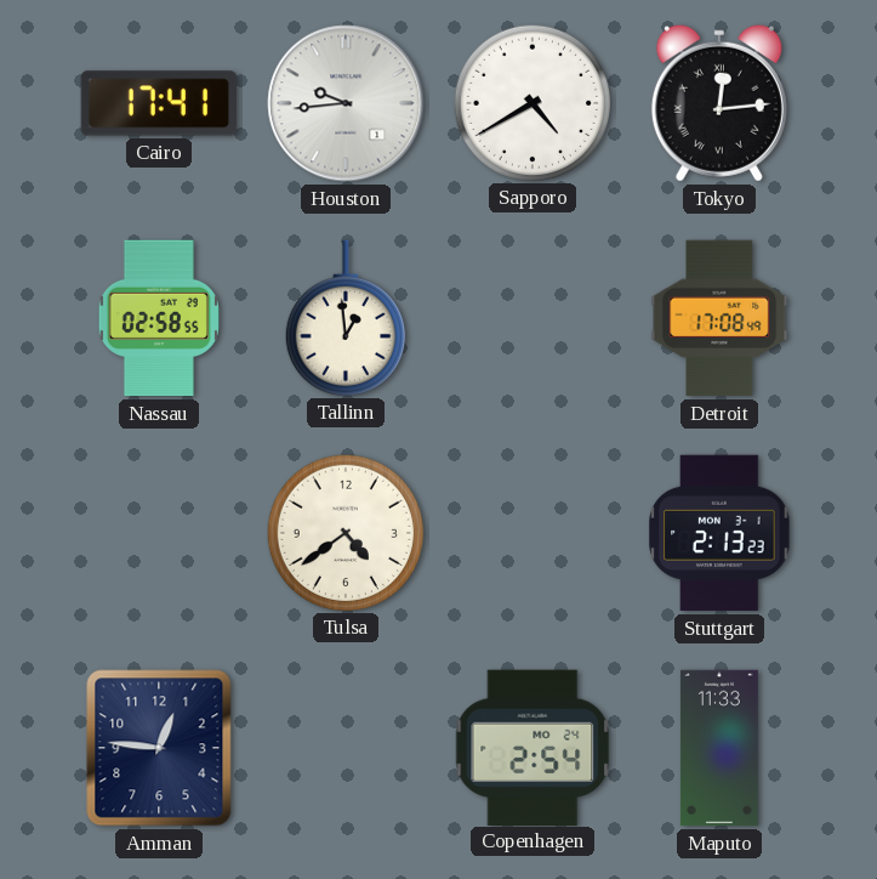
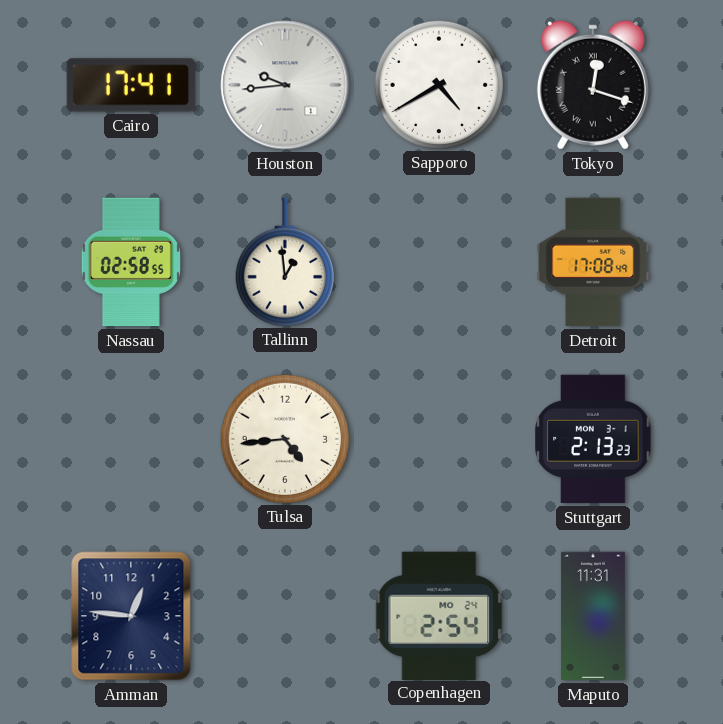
Tokyo: 12:14 -> 12:18
Tulsa: 4:39 -> 4:44
Maputo: 11:33 -> 11:31
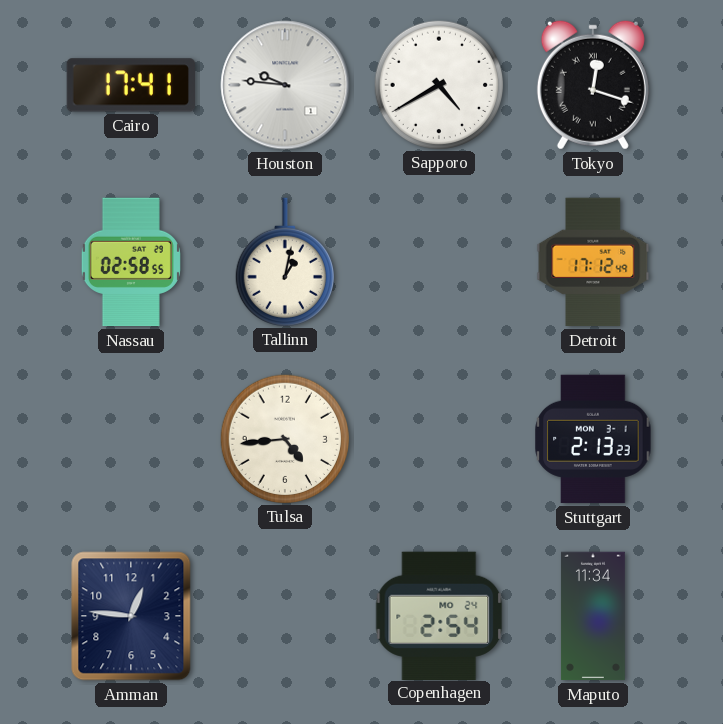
Houston: 9:44 -> 9:46
Tallinn: 12:59 -> 1:02
Detroit: 17:08 -> 17:12
Maputo: 11:31 -> 11:34
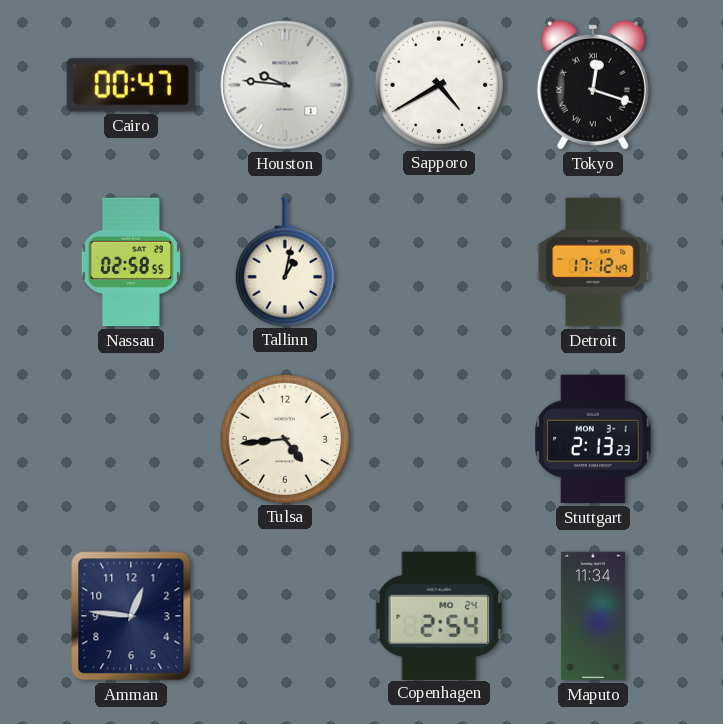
Cairo: 17:41 -> 00:47
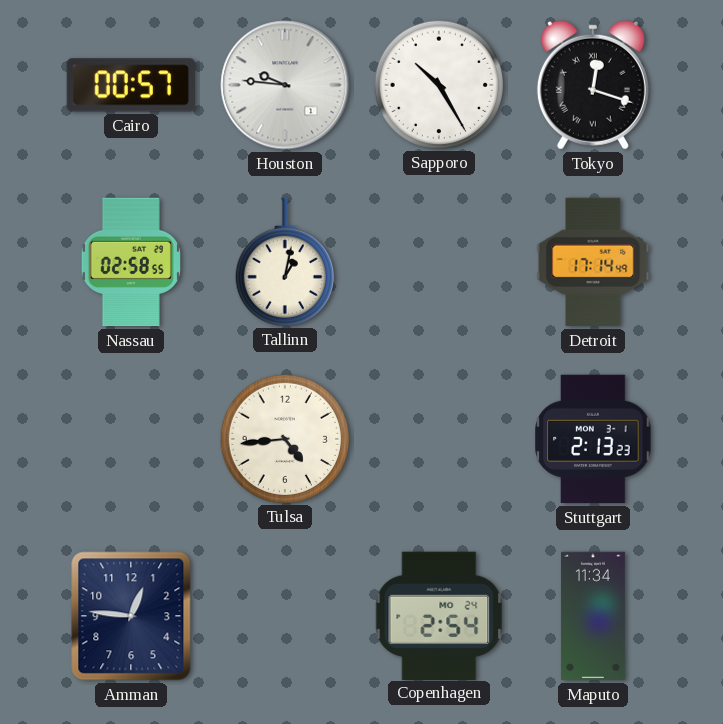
Cairo: 00:47 -> 00:57
Sapporo: 4:40 -> 10:25
Detroit: 17:12 -> 17:14
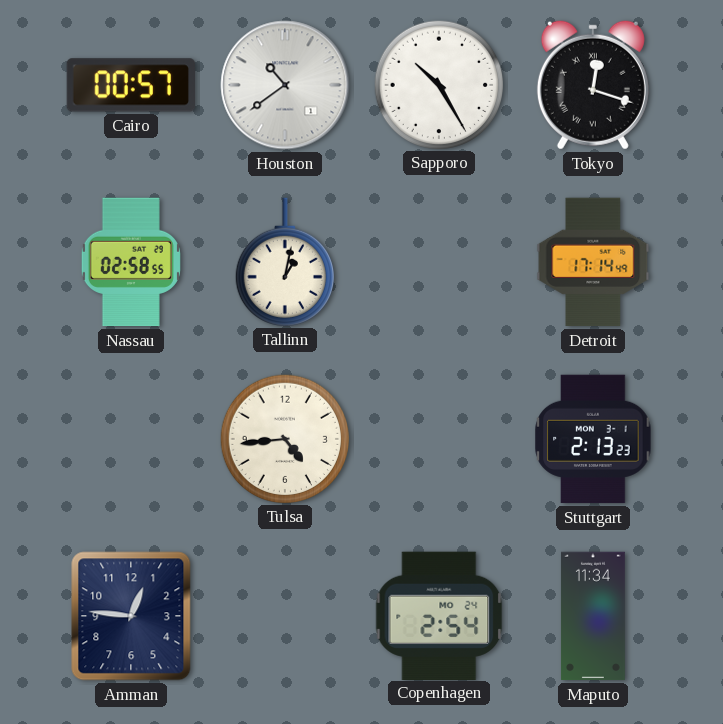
Houston: 9:46 -> 10:39
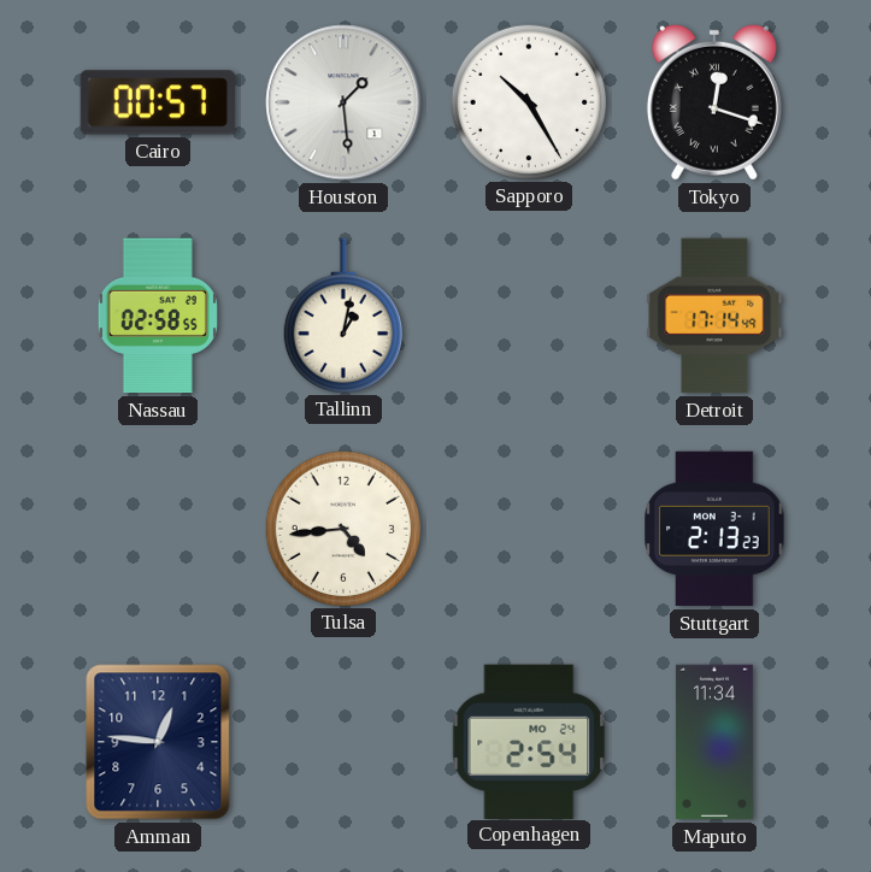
Houston: 10:39 -> 1:29
